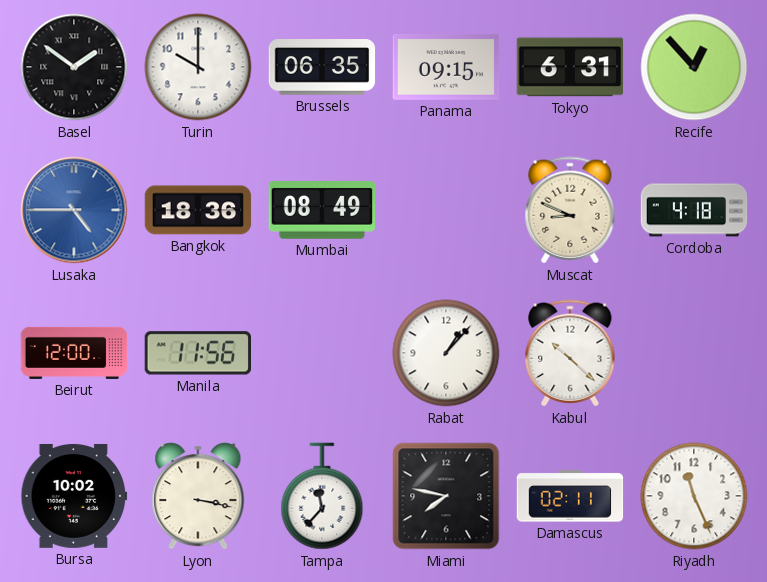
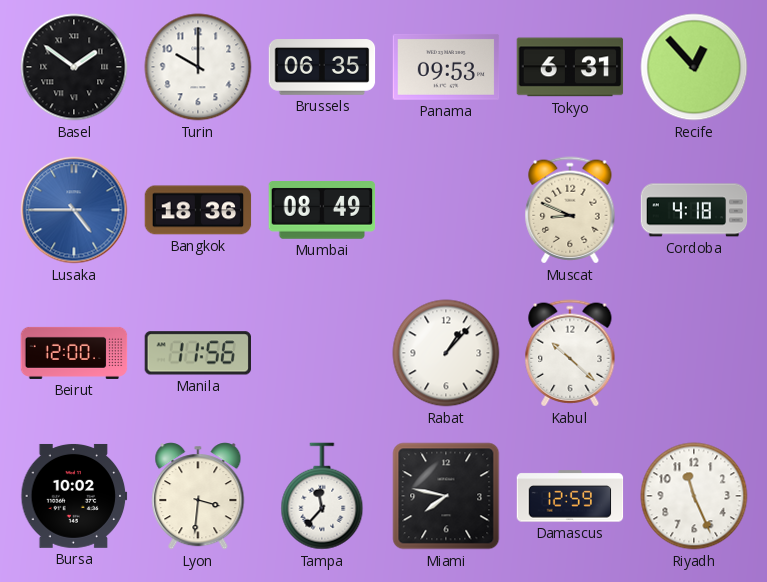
Panama: 09:15 -> 09:53
Lyon: 3:17 -> 3:31
Damascus: 02:11 -> 12:59
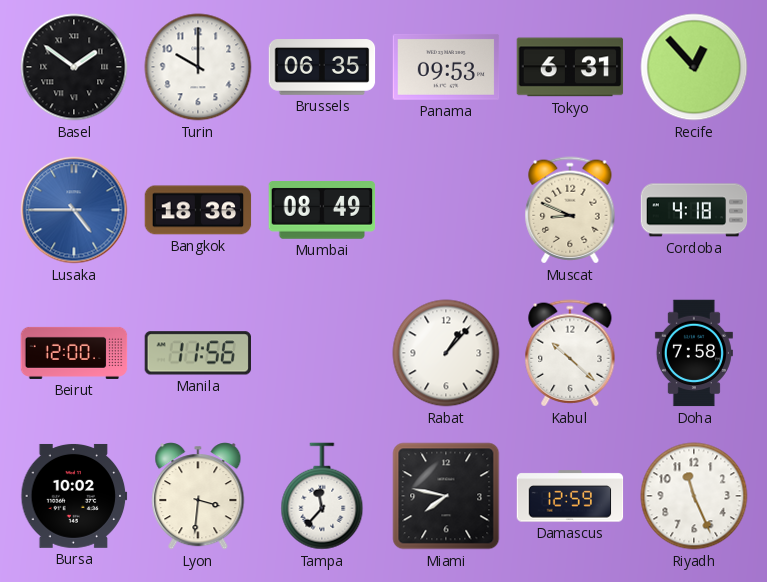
Doha: none -> 7:58
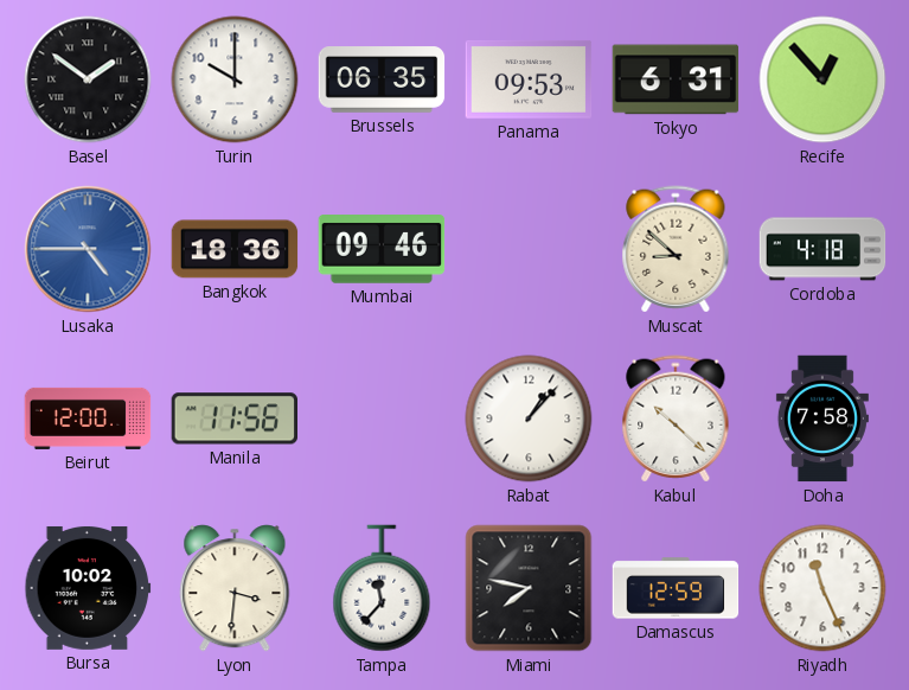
Mumbai: 08:49 -> 09:46
Muscat: 8:49 -> 8:52
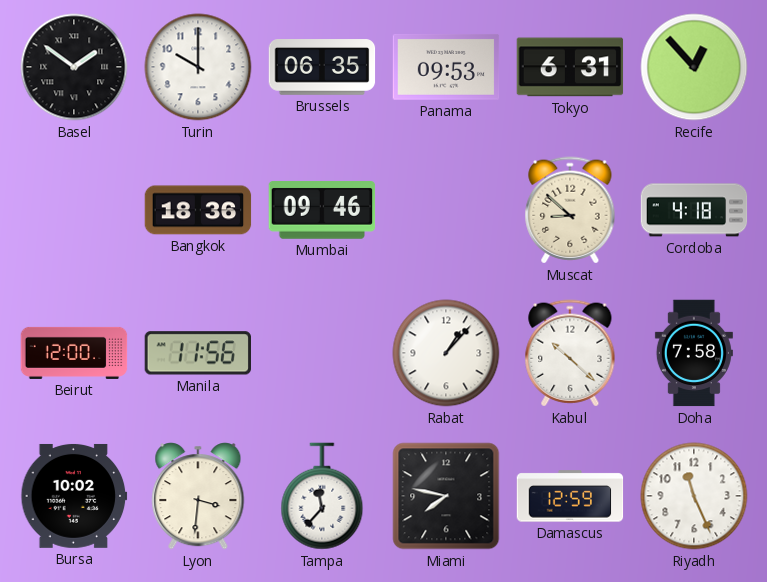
Lusaka: 4:45 -> none
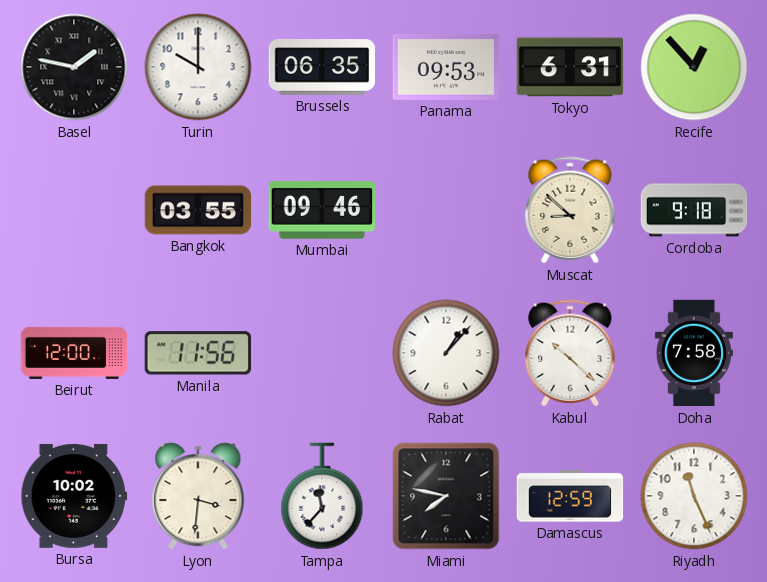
Basel: 1:51 -> 1:47
Bangkok: 18:36 -> 03:55
Cordoba: 4:18 -> 9:18
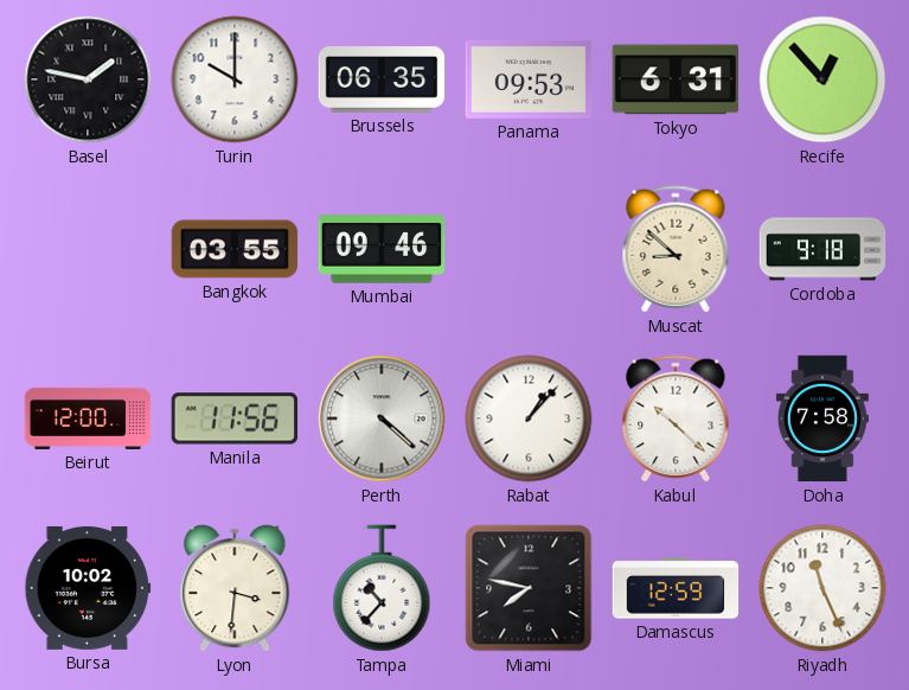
Perth: none -> 4:22
Tampa: 11:37 -> 10:37
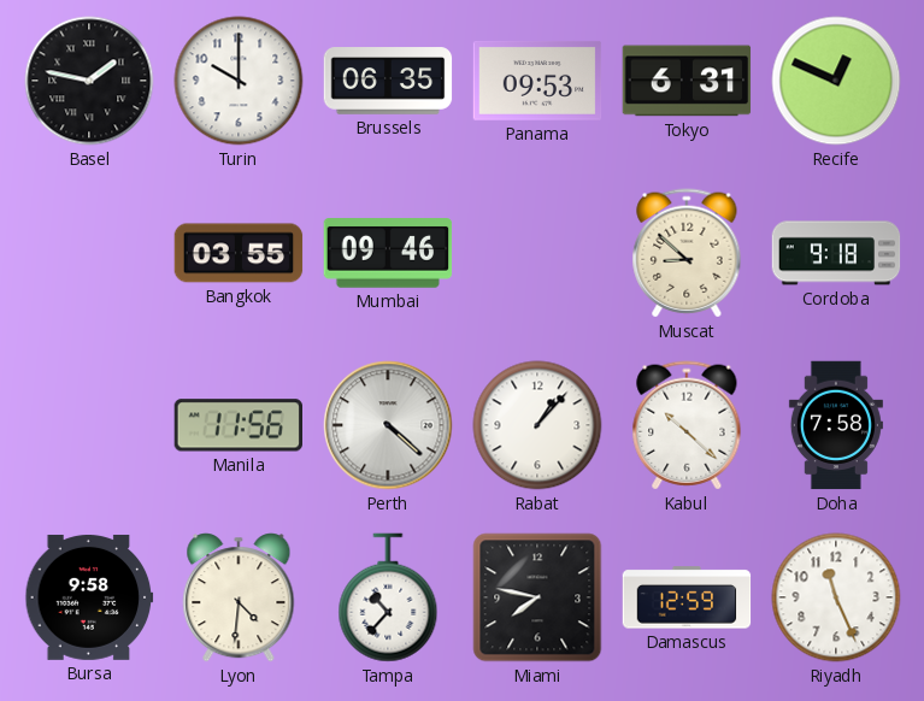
Recife: 12:53 -> 12:49
Beirut: 12:00 -> none
Bursa: 10:02 -> 9:58
Lyon: 3:31 -> 4:31
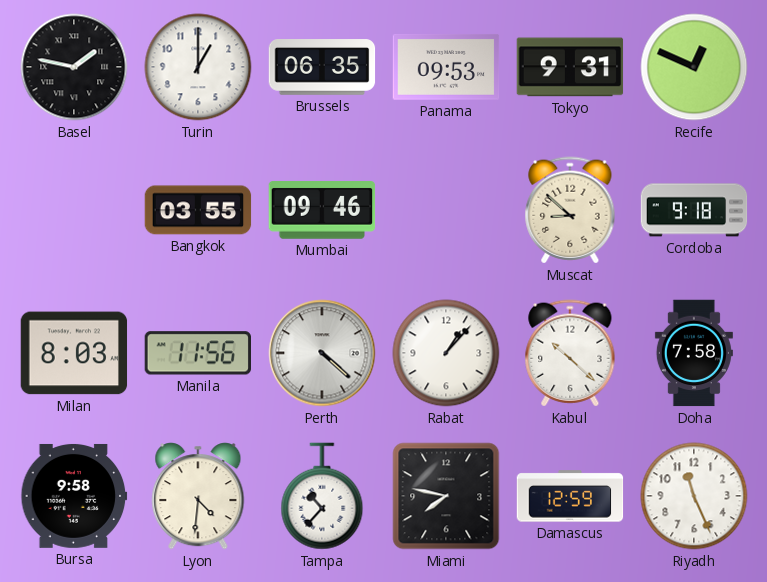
Turin: 10:00 -> 1:00
Tokyo: 6:31 -> 9:31
Milan: none -> 8:03
